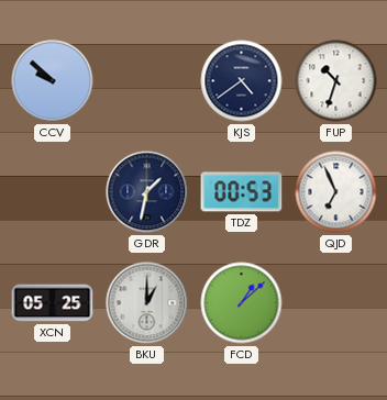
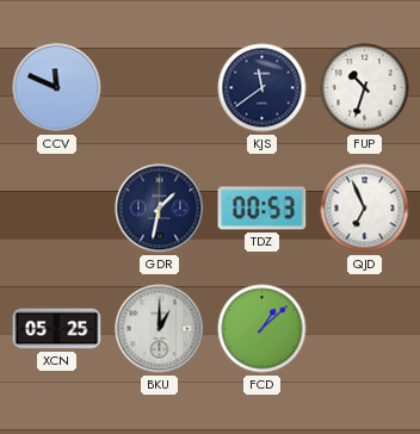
CCV: 9:52 -> 11:49
KJS: 4:39 -> 11:39
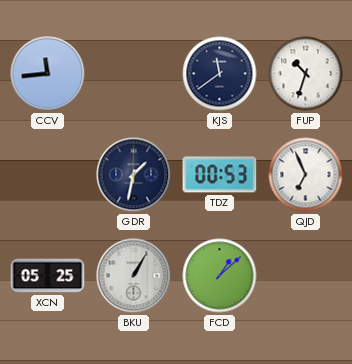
CCV: 11:49 -> 11:44
BKU: 1:00 -> 1:05
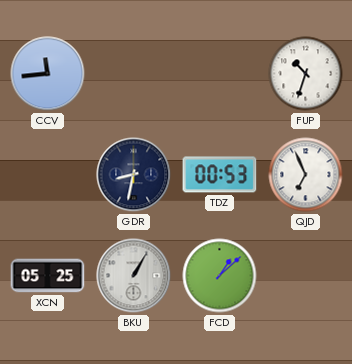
KJS: 11:39 -> none
GDR: 1:32 -> 8:32
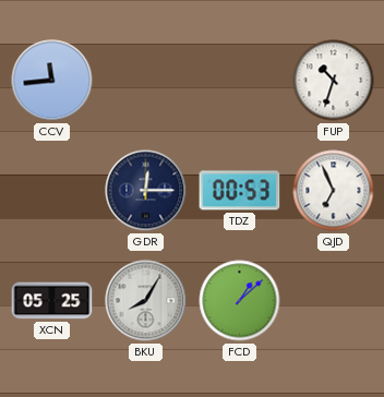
GDR: 8:32 -> 12:15
BKU: 1:05 -> 8:05
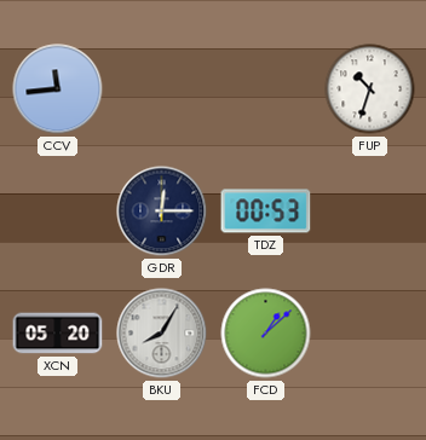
QJD: 6:56 -> none
XCN: 05:25 -> 05:20
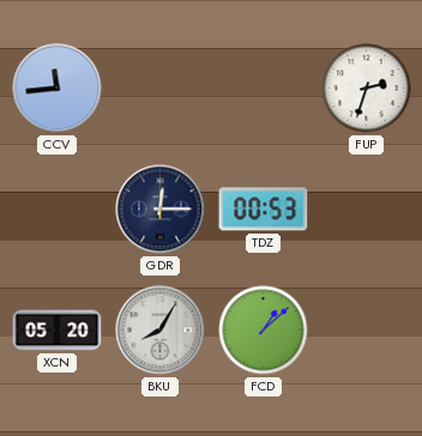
FUP: 10:33 -> 2:33
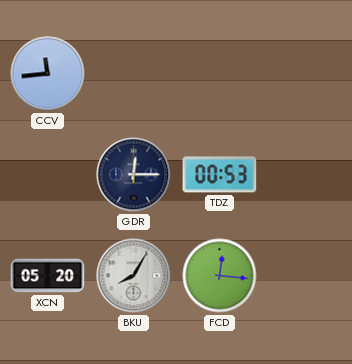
FUP: 2:33 -> none
FCD: 1:08 -> 12:16
